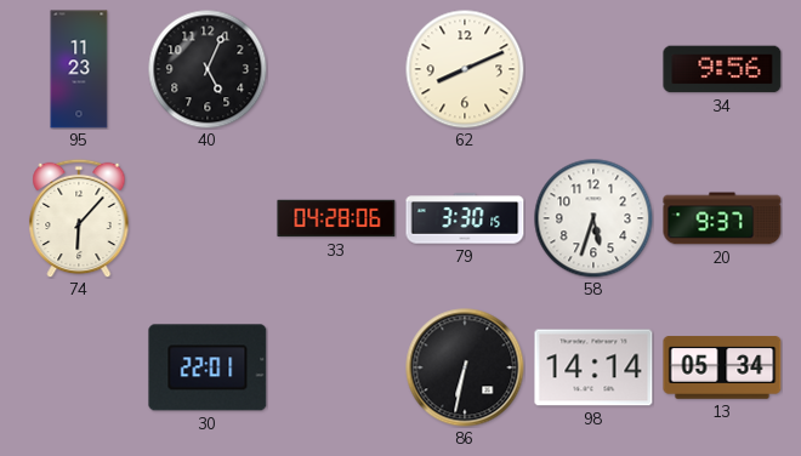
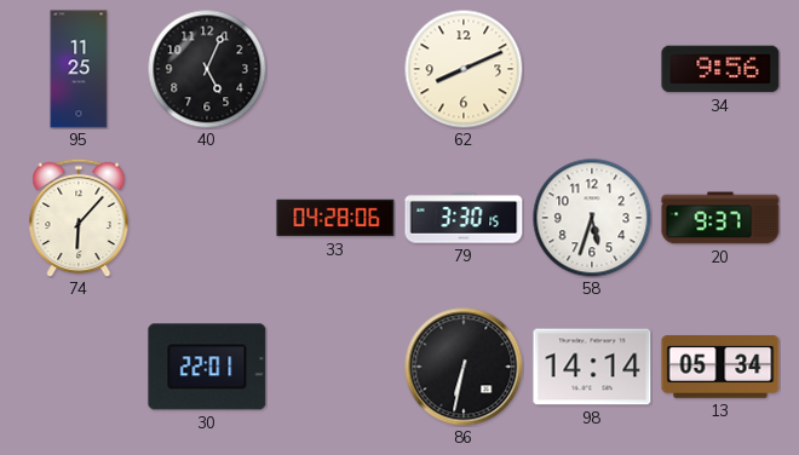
95: 11:23 -> 11:25
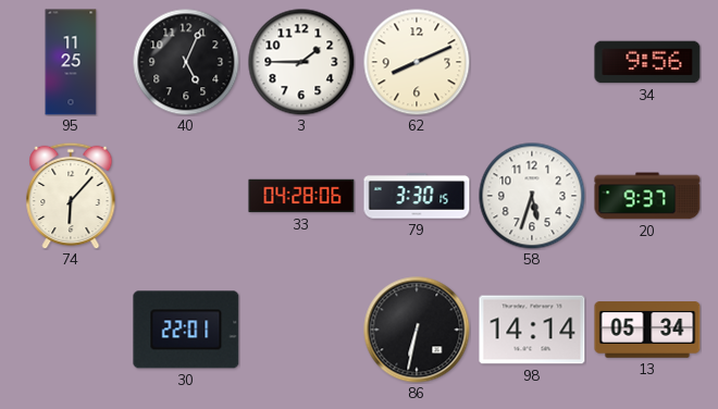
3: none -> 1:45
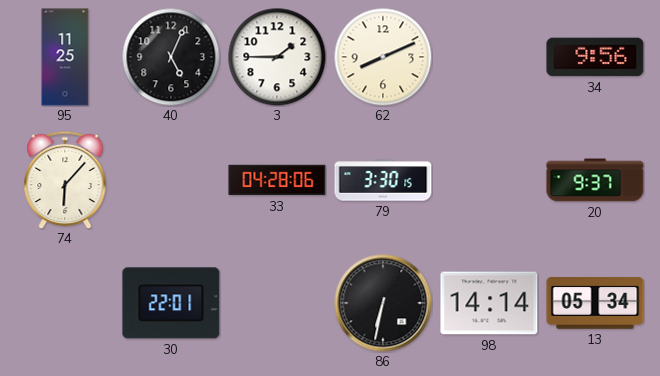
58: 5:33 -> none
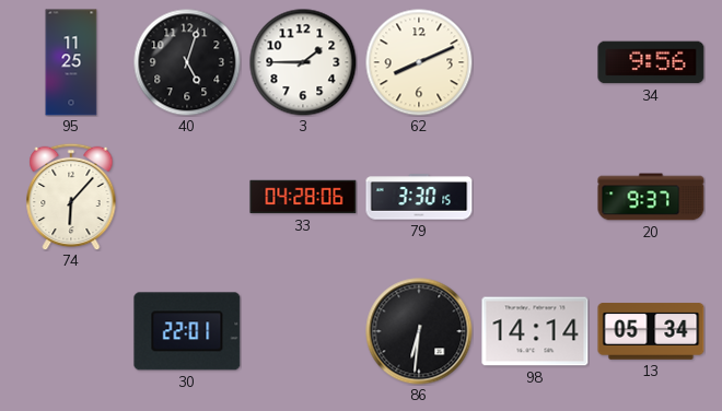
40: 5:04 -> 5:03
86: 6:32 -> 6:31
